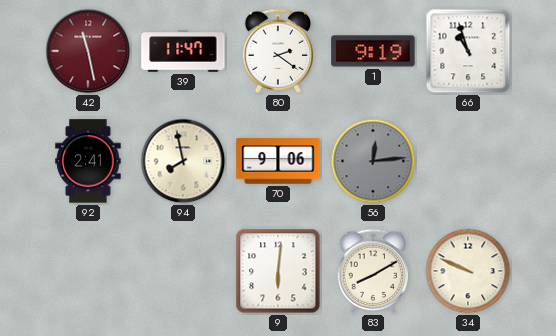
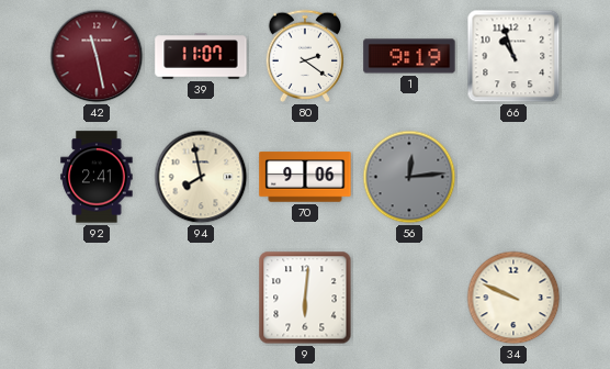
39: 11:47 -> 11:07
83: 8:10 -> none
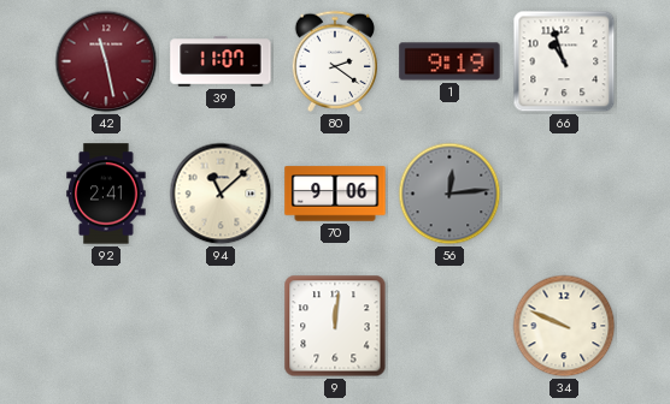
94: 7:58 -> 11:08
9: 6:01 -> 12:01
